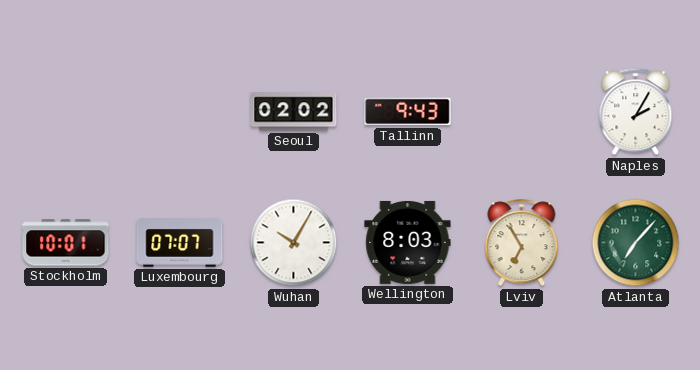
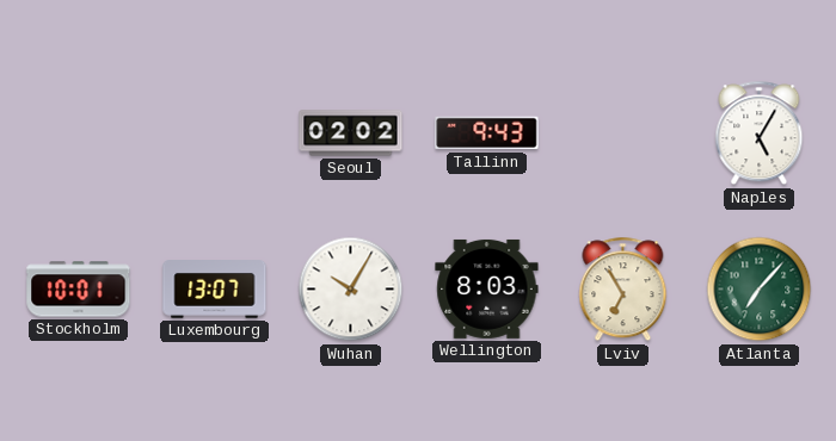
Naples: 2:05 -> 5:05
Luxembourg: 07:07 -> 13:07
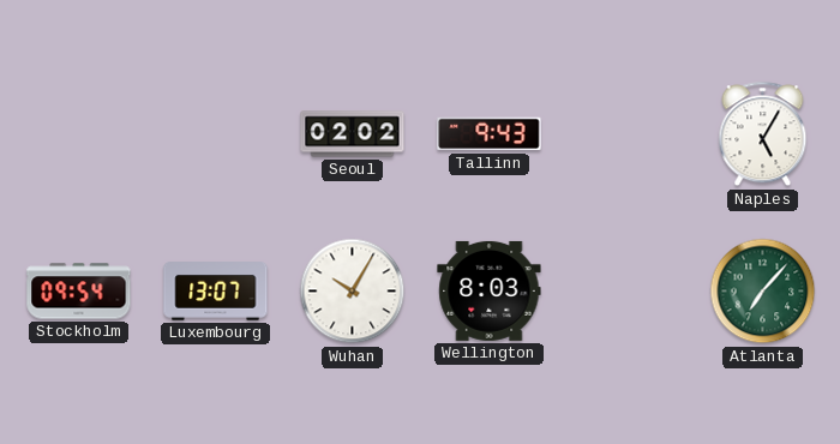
Stockholm: 10:01 -> 09:54
Lviv: 6:55 -> none
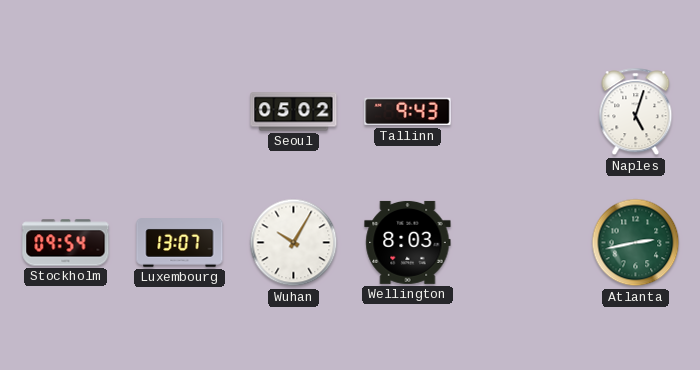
Seoul: 02:02 -> 05:02
Naples: 5:05 -> 5:03
Atlanta: 7:07 -> 2:43
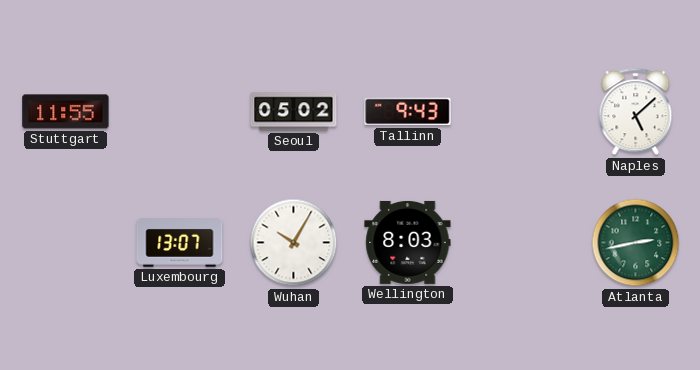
Stuttgart: none -> 11:55
Naples: 5:03 -> 5:08
Stockholm: 09:54 -> none
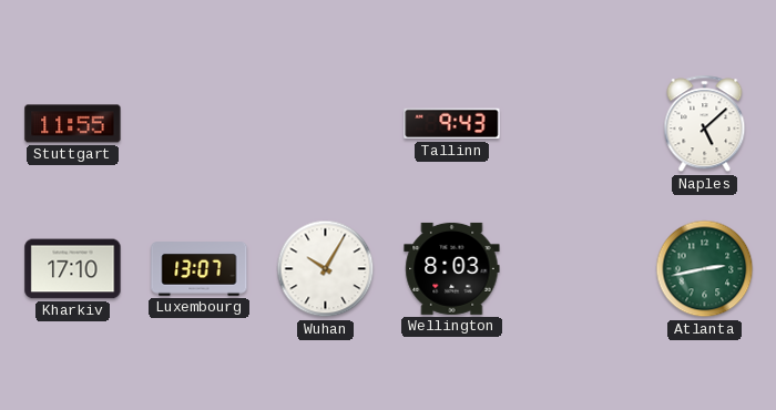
Seoul: 05:02 -> none
Kharkiv: none -> 17:10
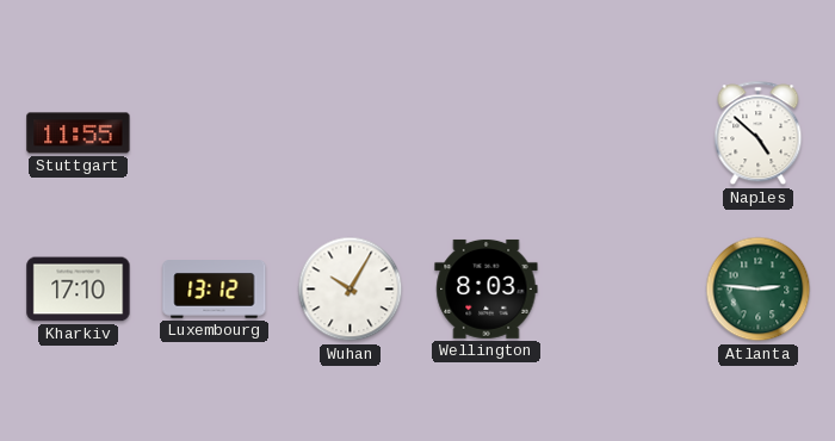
Tallinn: 9:43 -> none
Naples: 5:08 -> 4:52
Luxembourg: 13:07 -> 13:12
Atlanta: 2:43 -> 2:46
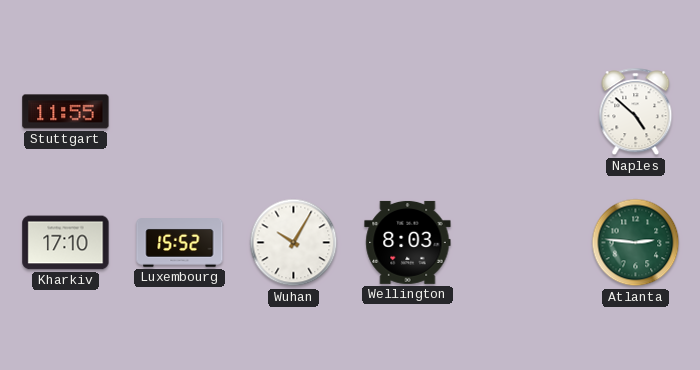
Luxembourg: 13:12 -> 15:52
